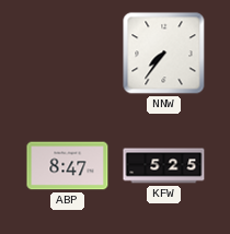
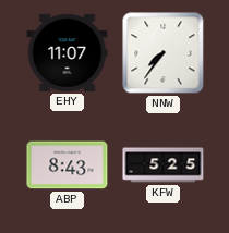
EHY: none -> 11:07
ABP: 8:47 -> 8:43
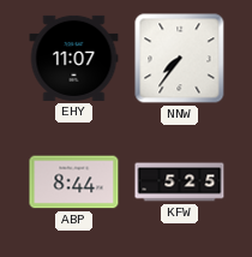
ABP: 8:43 -> 8:44
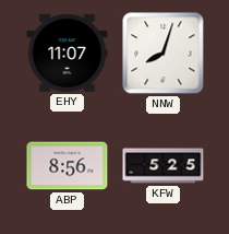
NNW: 7:36 -> 8:03
ABP: 8:44 -> 8:56
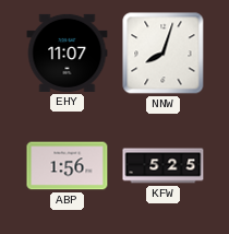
ABP: 8:56 -> 1:56
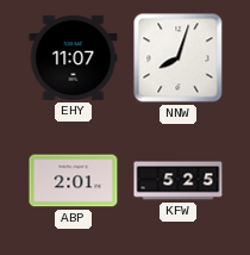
ABP: 1:56 -> 2:01
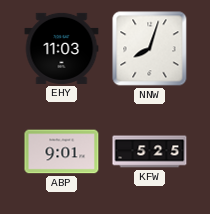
EHY: 11:07 -> 11:03
ABP: 2:01 -> 9:01
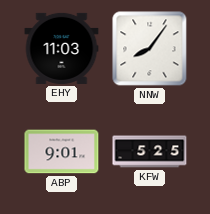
NNW: 8:03 -> 8:06
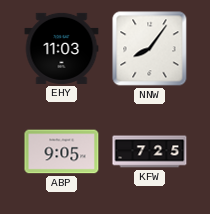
ABP: 9:01 -> 9:05
KFW: 5:25 -> 7:25
